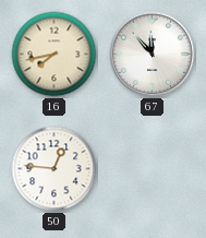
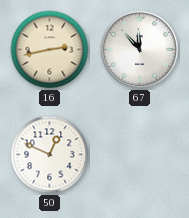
16: 7:43 -> 2:43
50: 12:46 -> 12:49
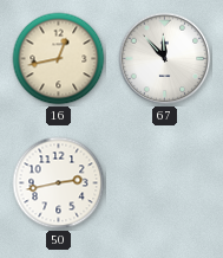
16: 2:43 -> 12:43
50: 12:49 -> 2:43
